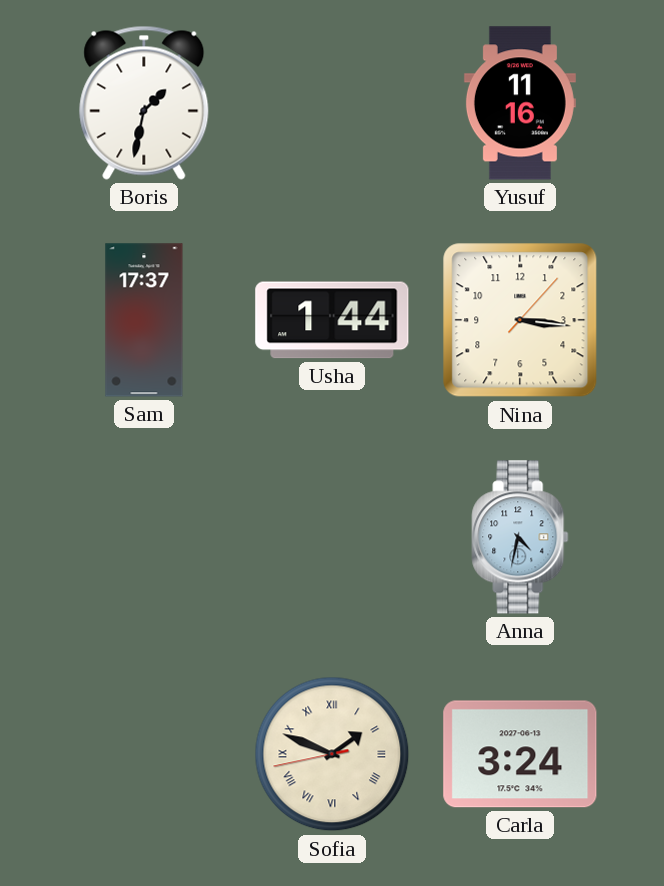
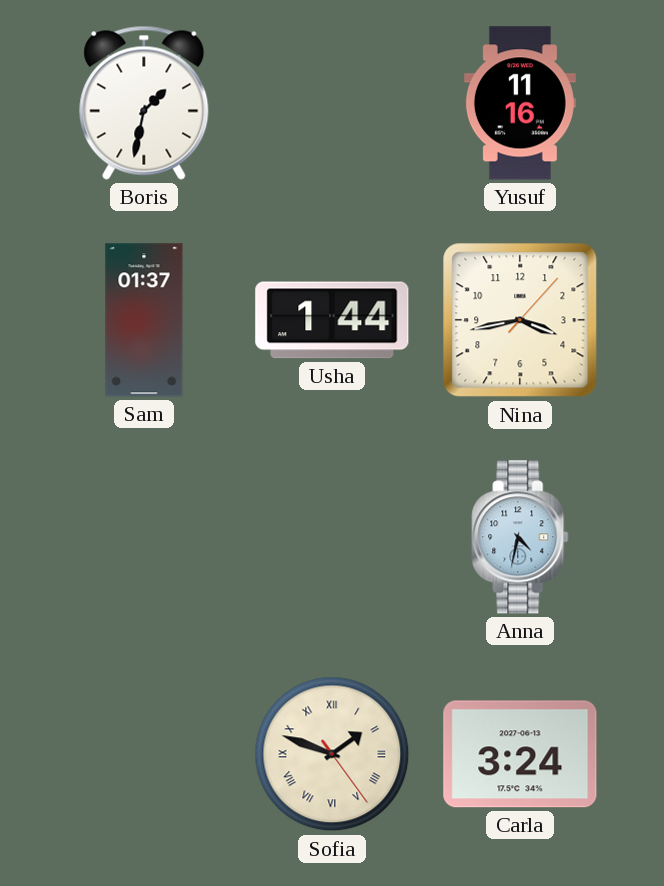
Sam: 17:37 -> 01:37
Nina: 3:16 -> 3:43
Sofia: 1:48:43 -> 1:48:24
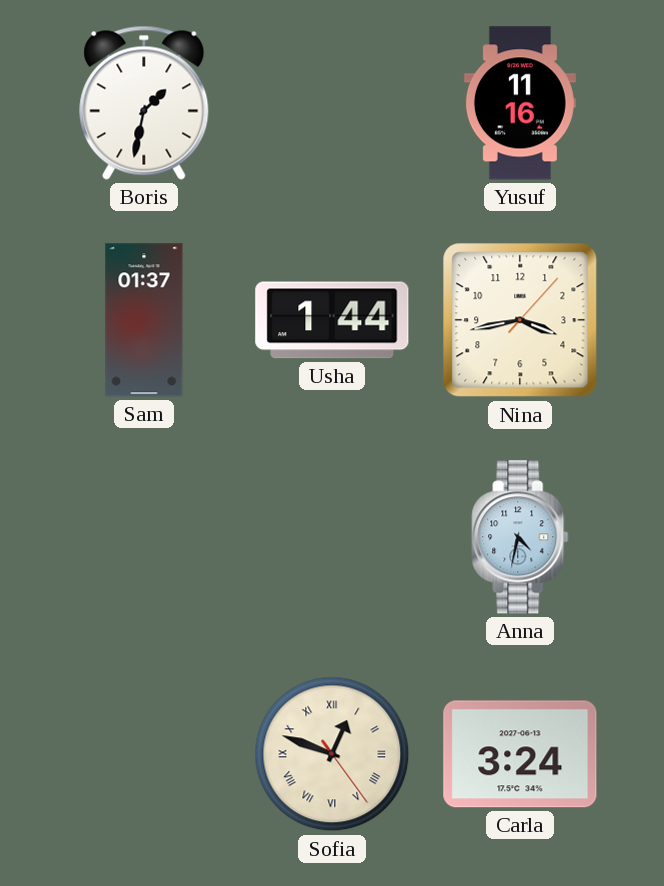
Sofia: 1:48 -> 12:48
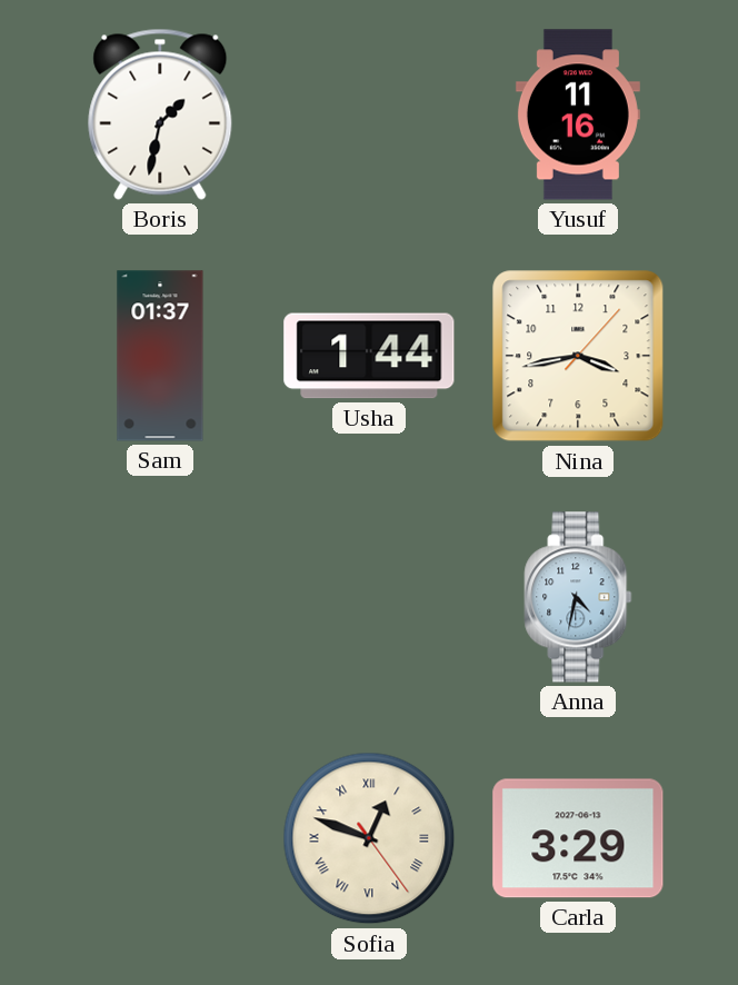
Carla: 3:24 -> 3:29
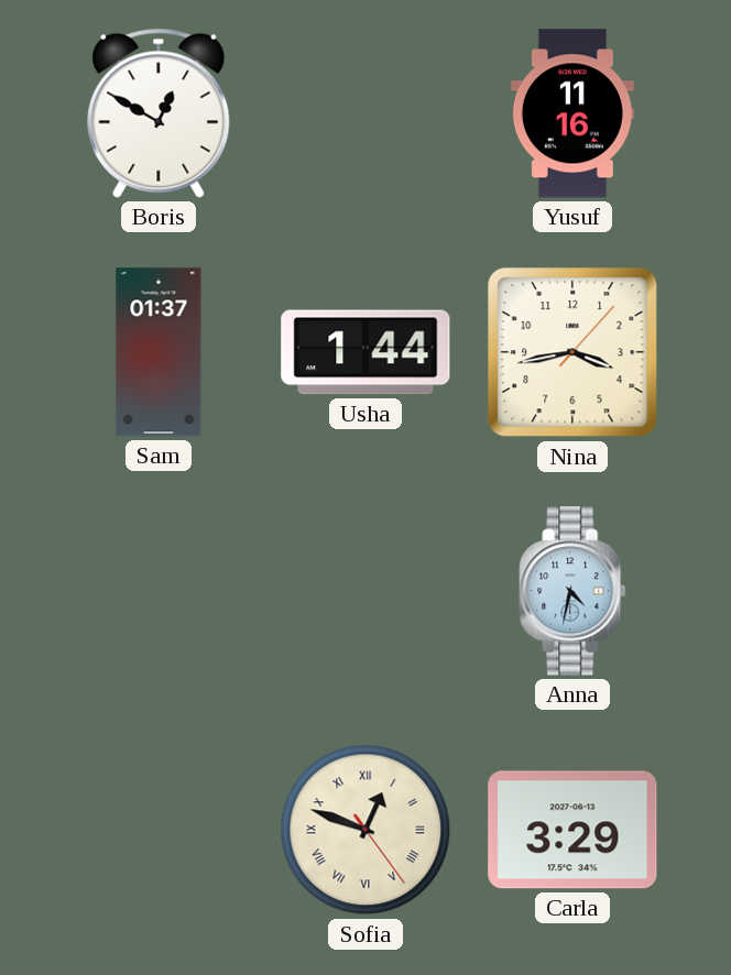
Boris: 1:32 -> 12:50
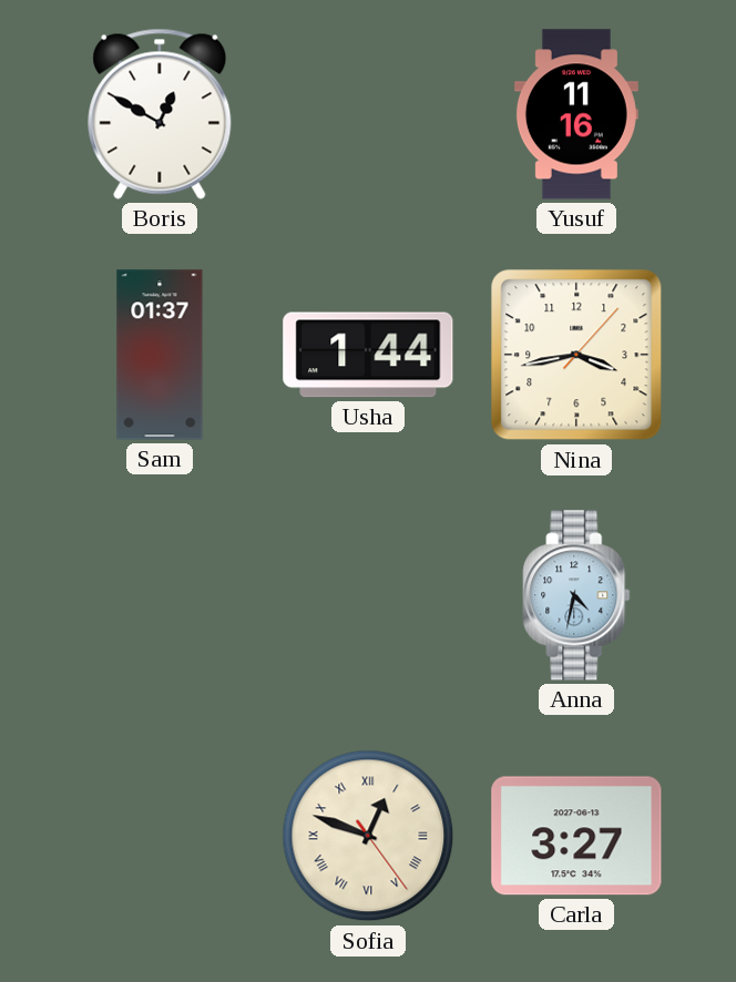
Carla: 3:29 -> 3:27
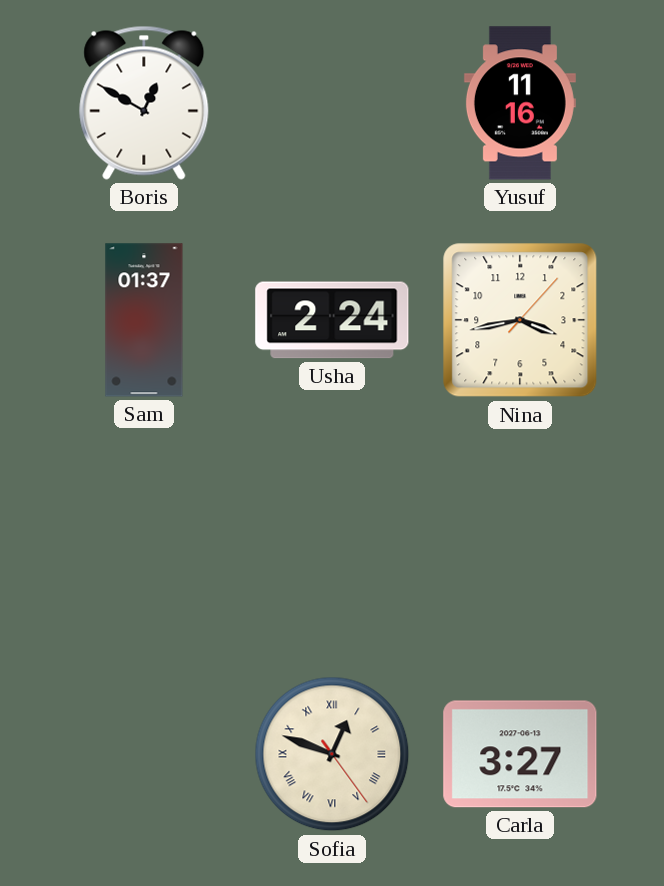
Usha: 1:44 -> 2:24
Anna: 4:32 -> none
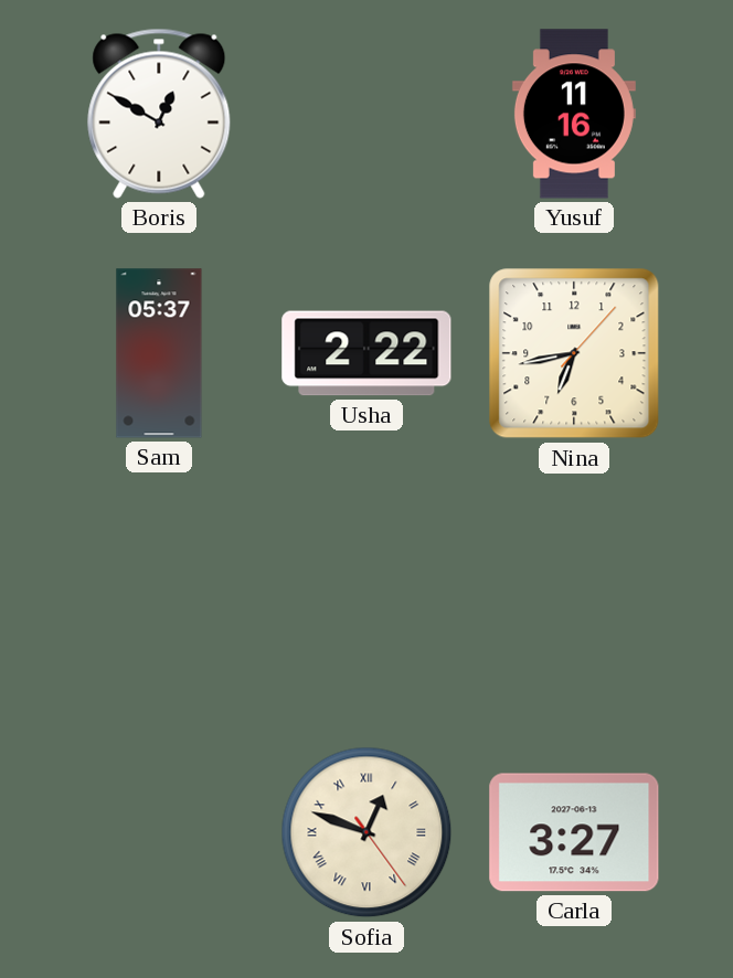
Sam: 01:37 -> 05:37
Usha: 2:24 -> 2:22
Nina: 3:43 -> 6:43
